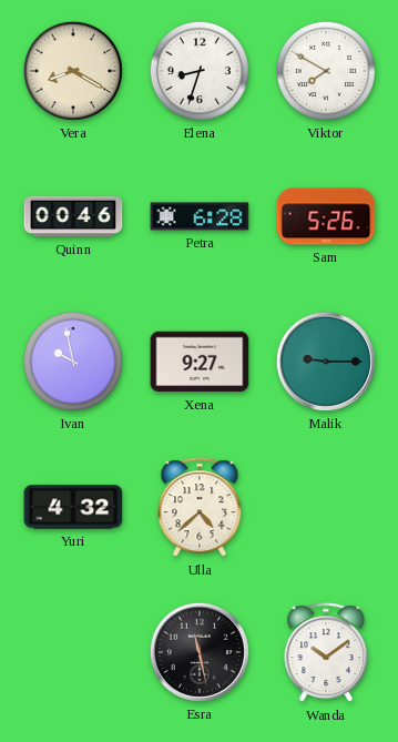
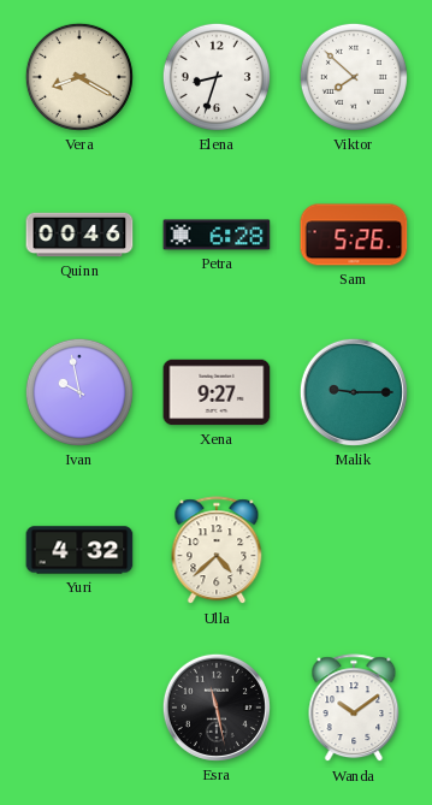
Viktor: 7:50 -> 7:52
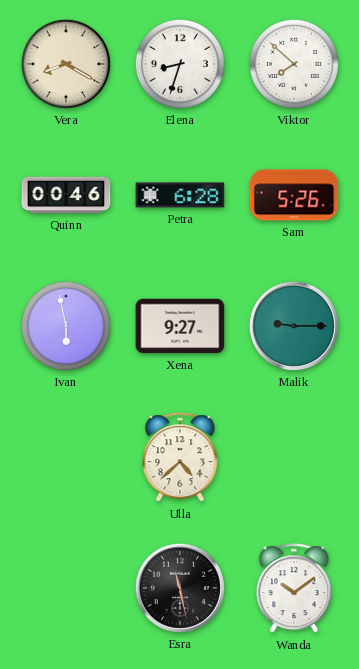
Ivan: 9:58 -> 5:58
Yuri: 4:32 -> none
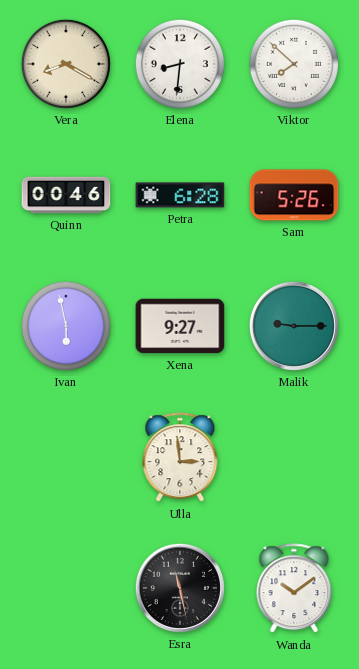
Elena: 8:33 -> 8:31
Ulla: 4:38 -> 2:59
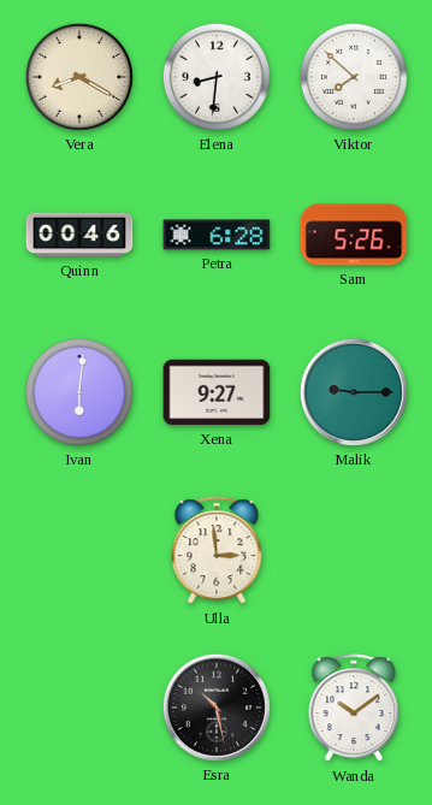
Ivan: 5:58 -> 6:01
Esra: 11:28 -> 10:28
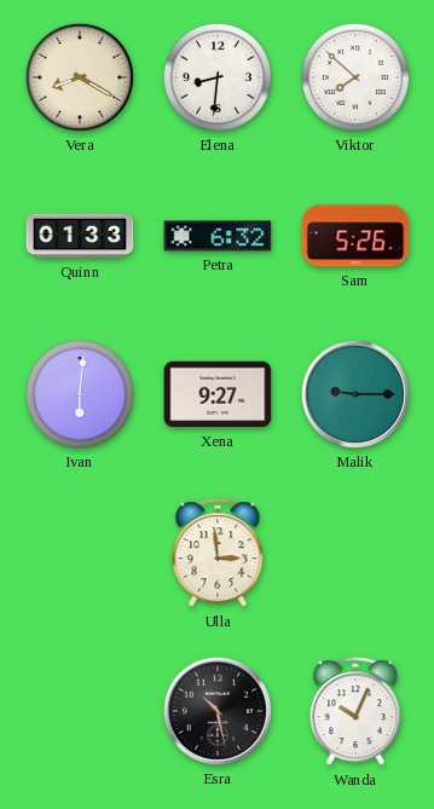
Quinn: 00:46 -> 01:33
Petra: 6:28 -> 6:32
Wanda: 10:09 -> 10:04
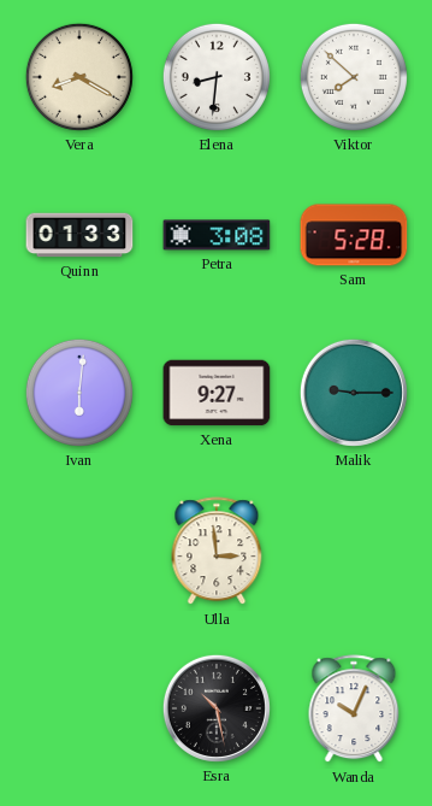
Petra: 6:32 -> 3:08
Sam: 5:26 -> 5:28
